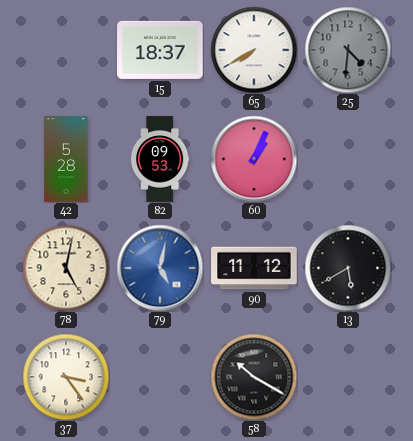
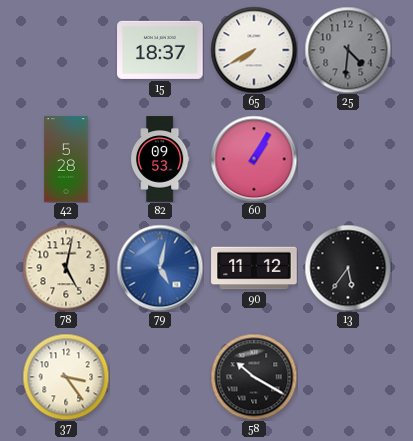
60: 1:04 -> 1:05
13: 5:40 -> 5:36
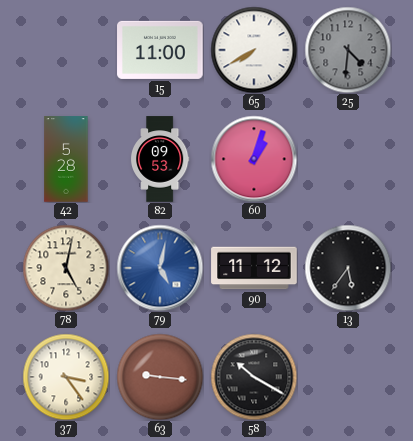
15: 18:37 -> 11:00
60: 1:05 -> 1:03
63: none -> 9:16
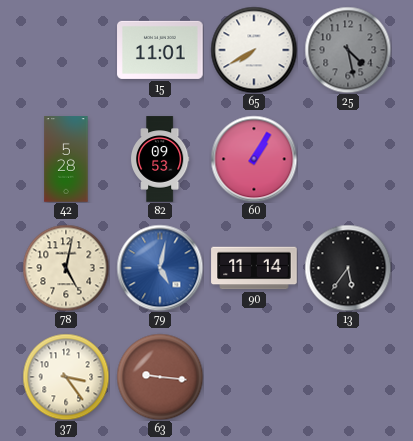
15: 11:00 -> 11:01
25: 4:31 -> 4:28
60: 1:03 -> 1:05
90: 11:12 -> 11:14
58: 10:20 -> none
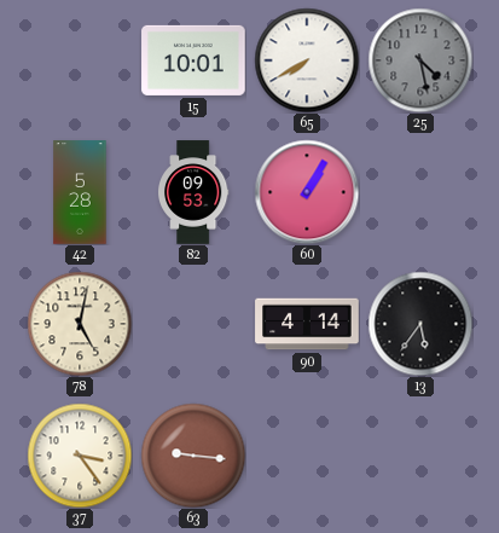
15: 11:01 -> 10:01
79: 5:02 -> none
90: 11:14 -> 4:14
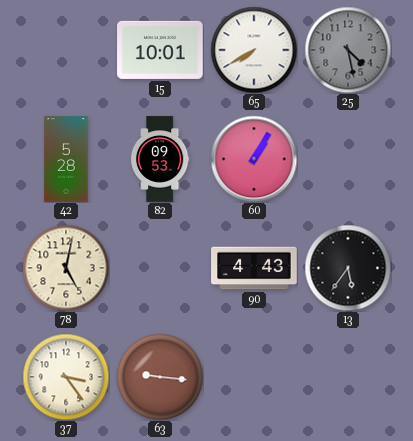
90: 4:14 -> 4:43
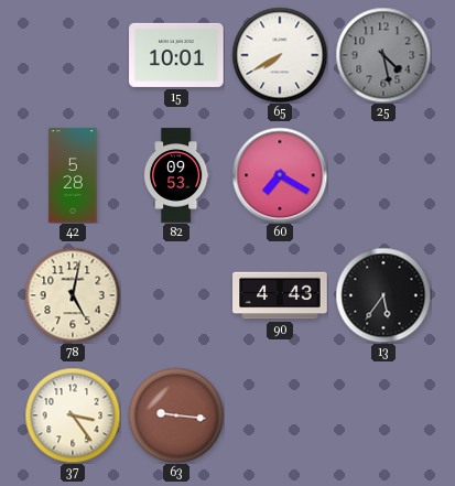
60: 1:05 -> 7:20
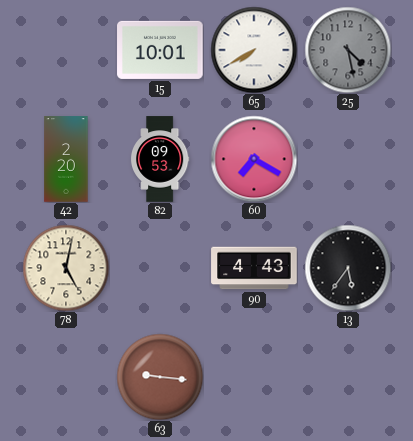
42: 5:28 -> 2:20
37: 3:24 -> none
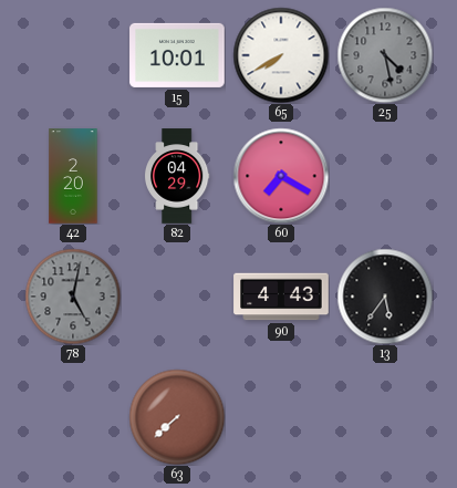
82: 09:53 -> 04:29
78 dial: cream -> grey
63: 9:16 -> 7:38
